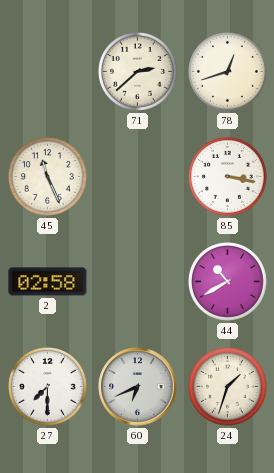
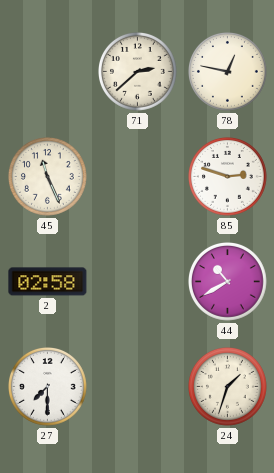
78: 12:42 -> 12:47
85: 3:17 -> 2:48
60: 6:41 -> none
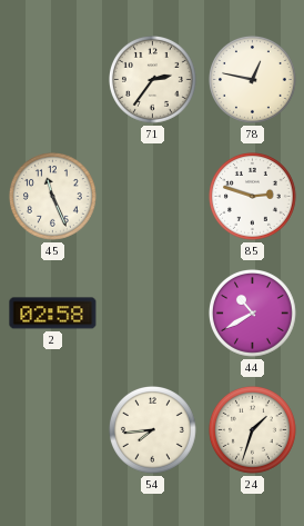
71: 2:38 -> 2:36
27: 7:30 -> none
54: none -> 7:44
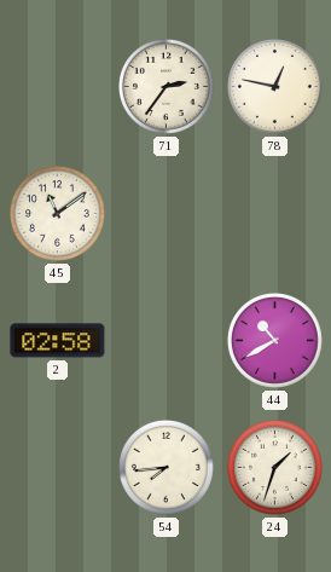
45: 11:26 -> 11:09
85: 2:48 -> none
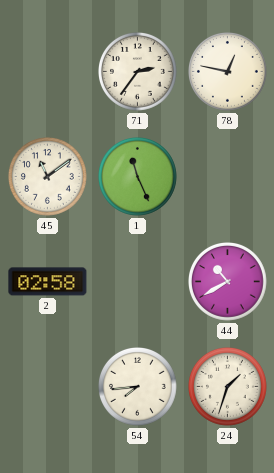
1: none -> 11:26
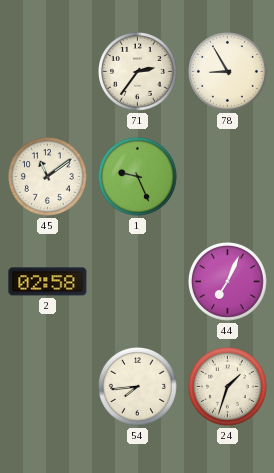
78: 12:47 -> 8:55
1: 11:26 -> 9:26
44: 10:40 -> 7:04
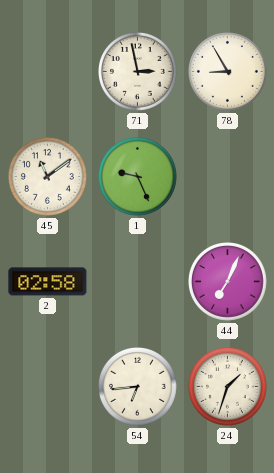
71: 2:36 -> 2:58
54: 7:44 -> 6:44
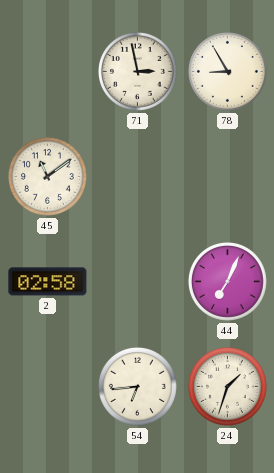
1: 9:26 -> none
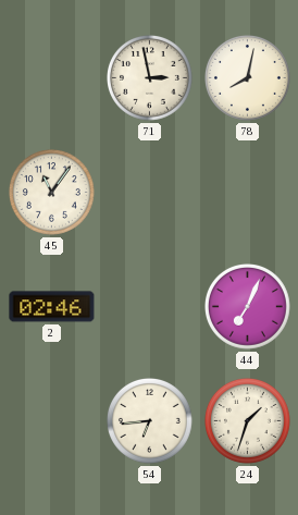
78: 8:55 -> 8:02
45: 11:09 -> 11:06
2: 02:58 -> 02:46
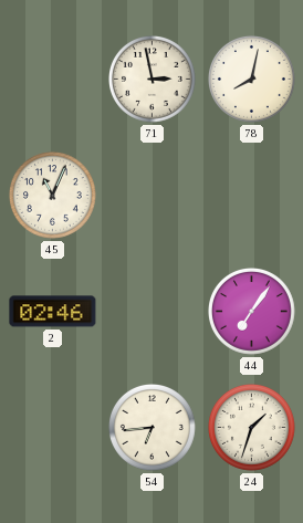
45: 11:06 -> 11:04
44: 7:04 -> 7:06
